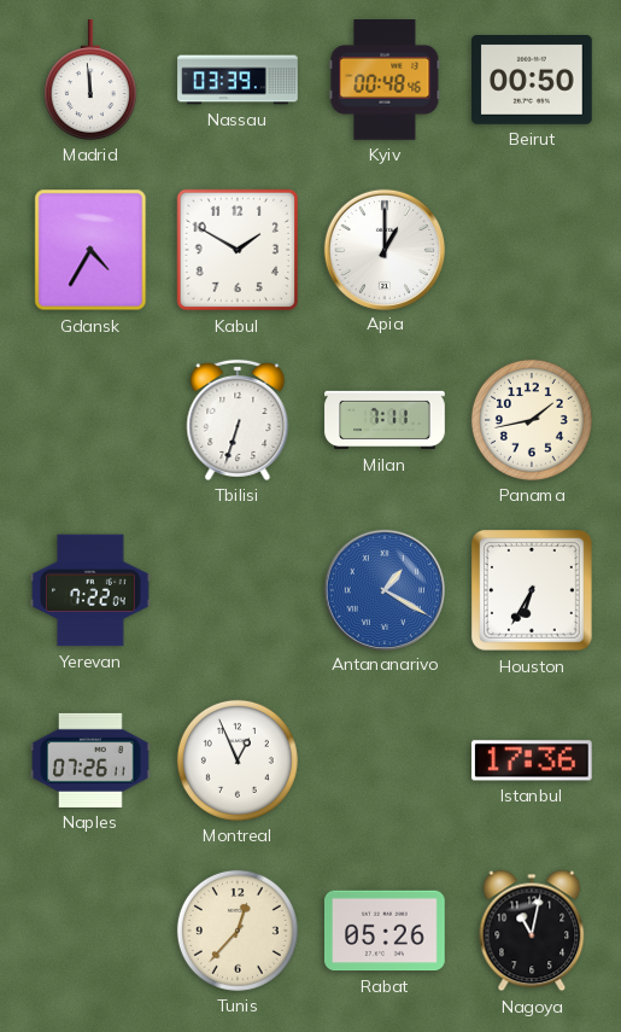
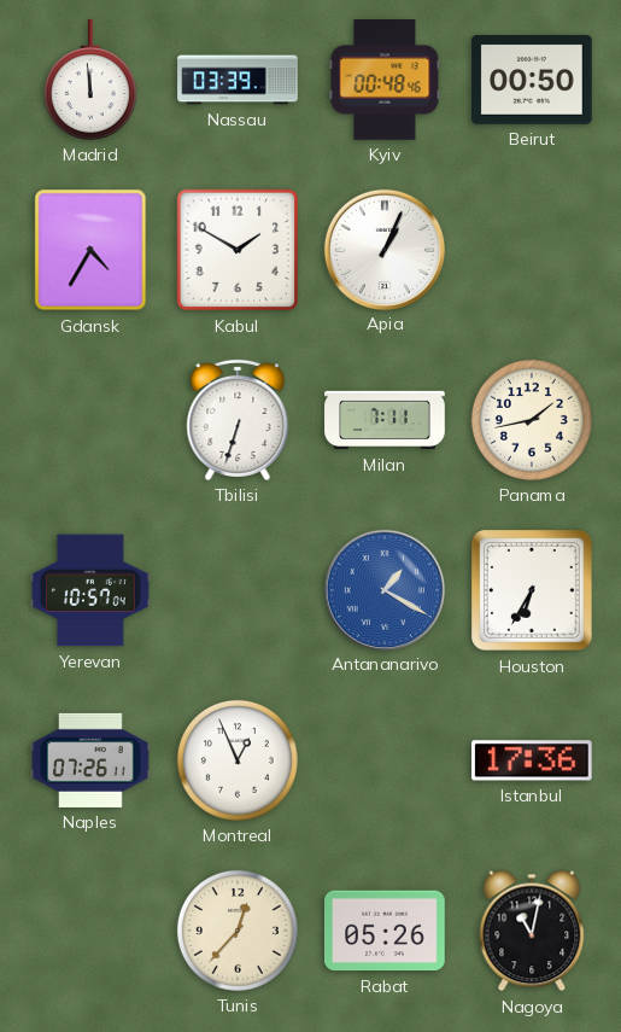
Apia: 1:00 -> 1:04
Yerevan: 7:22 -> 10:57
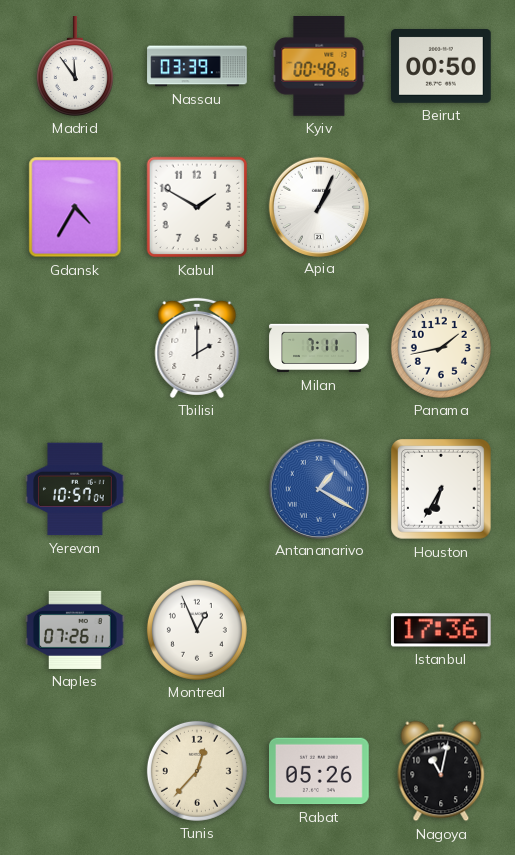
Madrid: 11:59 -> 11:54
Tbilisi: 6:33 -> 2:00
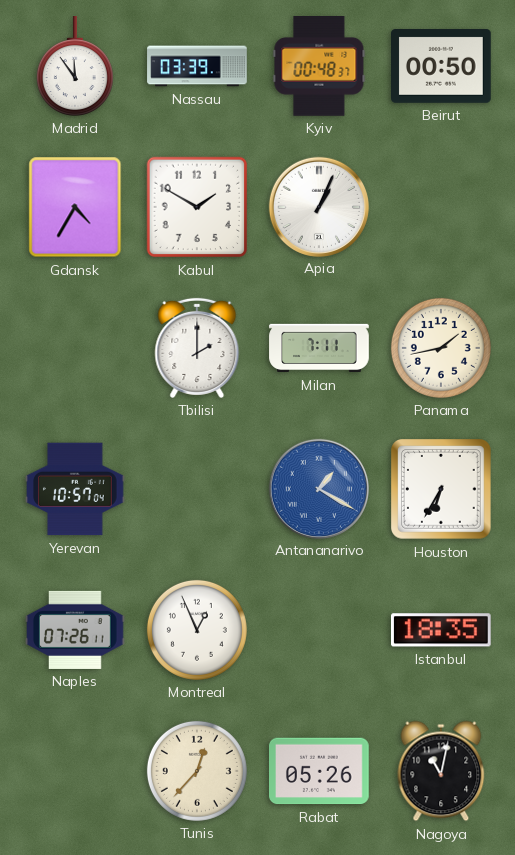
Kyiv: 00:48:46 -> 00:48:37
Istanbul: 17:36 -> 18:35
